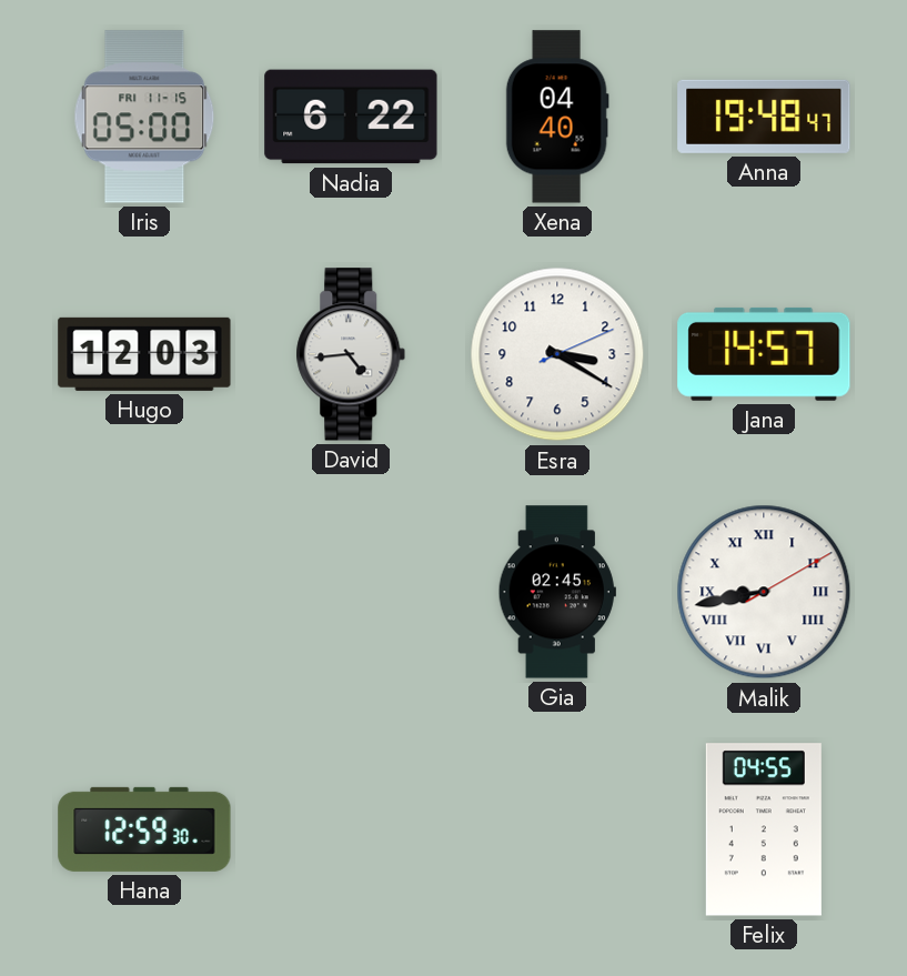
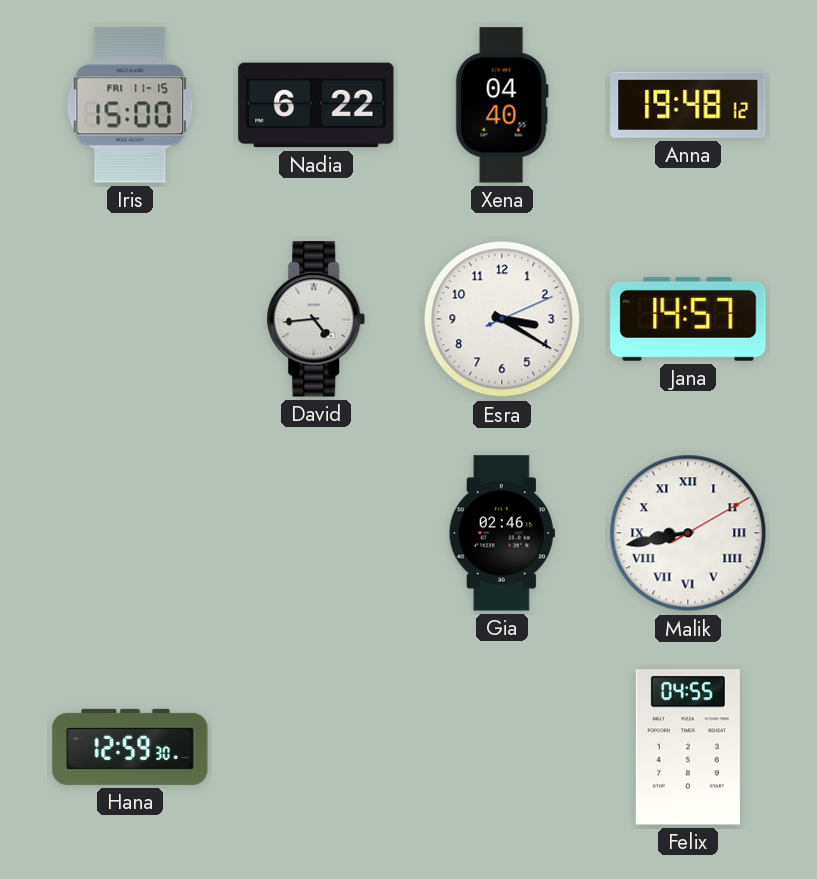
Iris: 05:00 -> 15:00
Anna: 19:48:47 -> 19:48:12
Hugo: 12:03 -> none
Gia: 02:45 -> 02:46
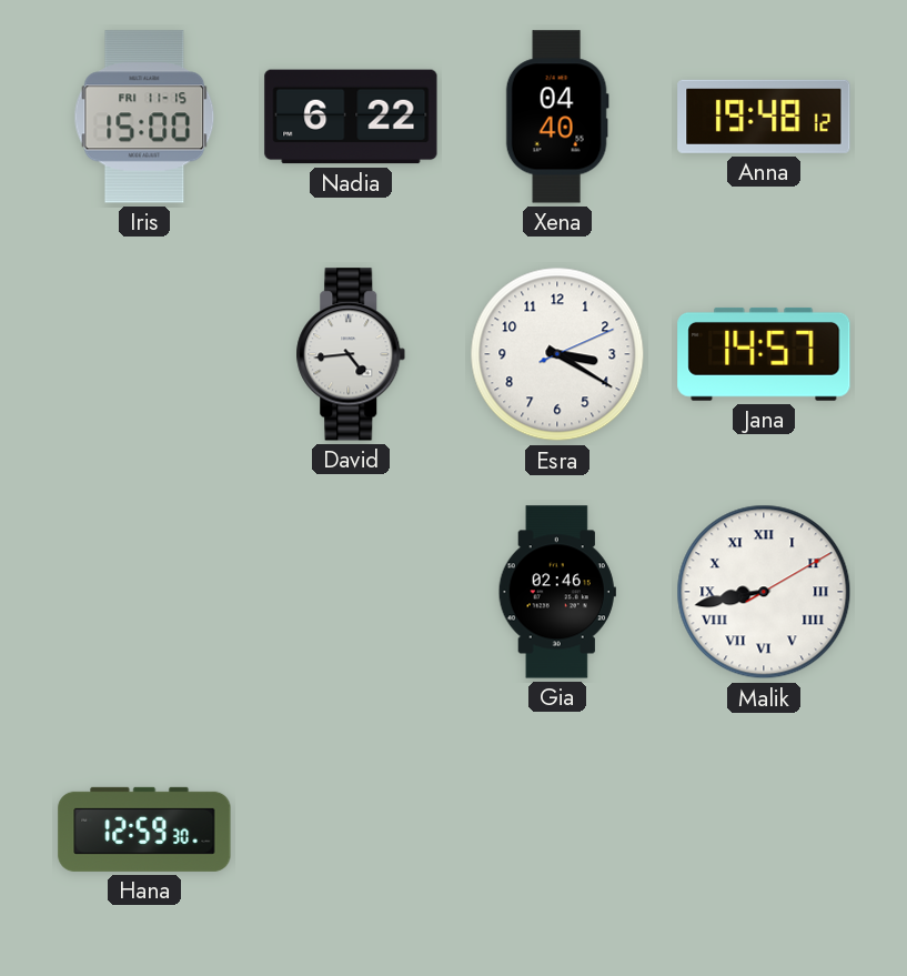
Felix: 04:55 -> none
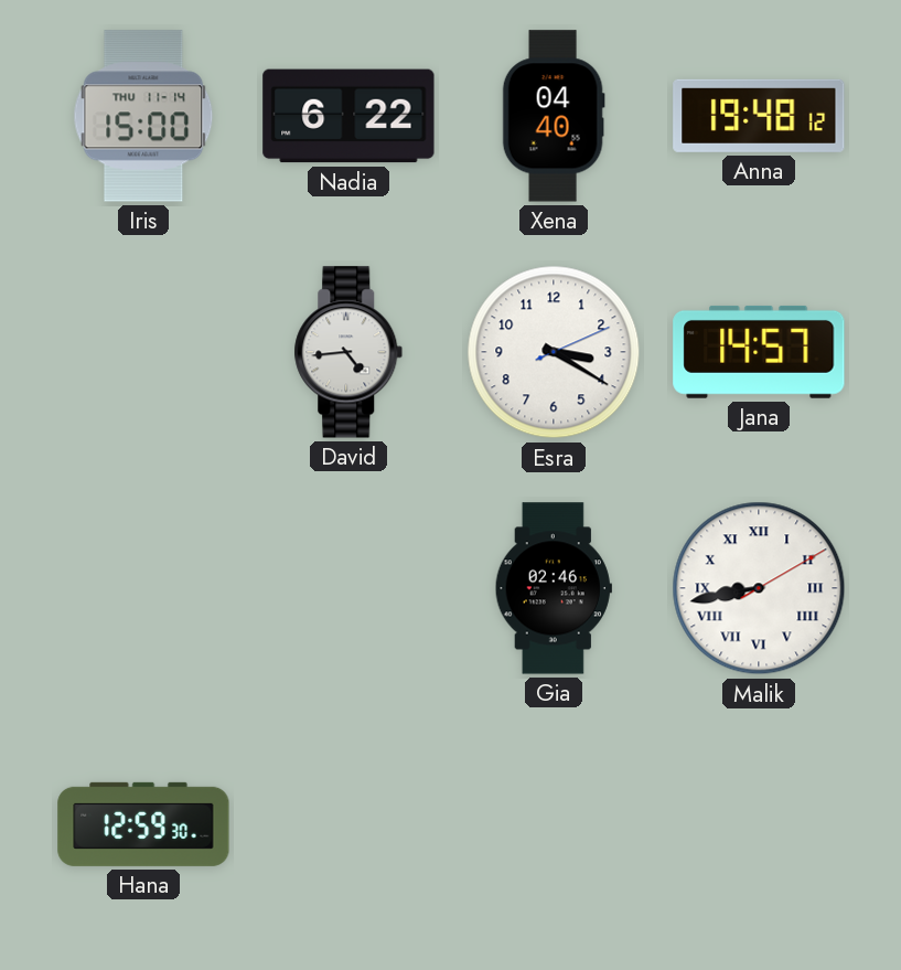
Iris date: FRI 11-15 -> THU 11-14
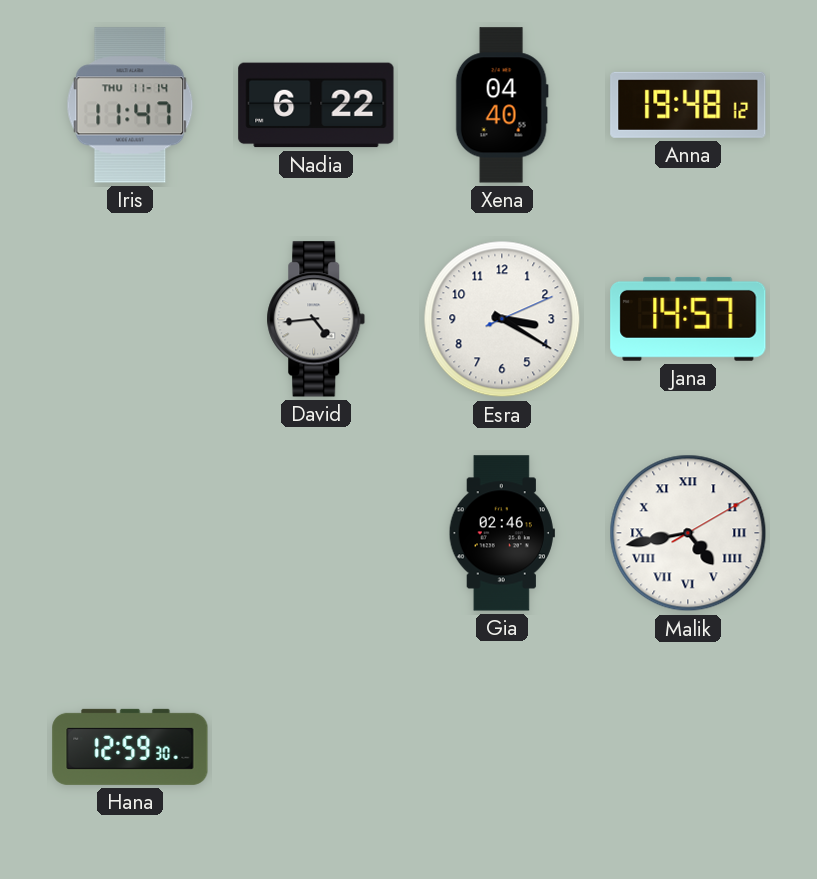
Iris: 15:00 -> 11:47
Malik: 8:43 -> 4:43
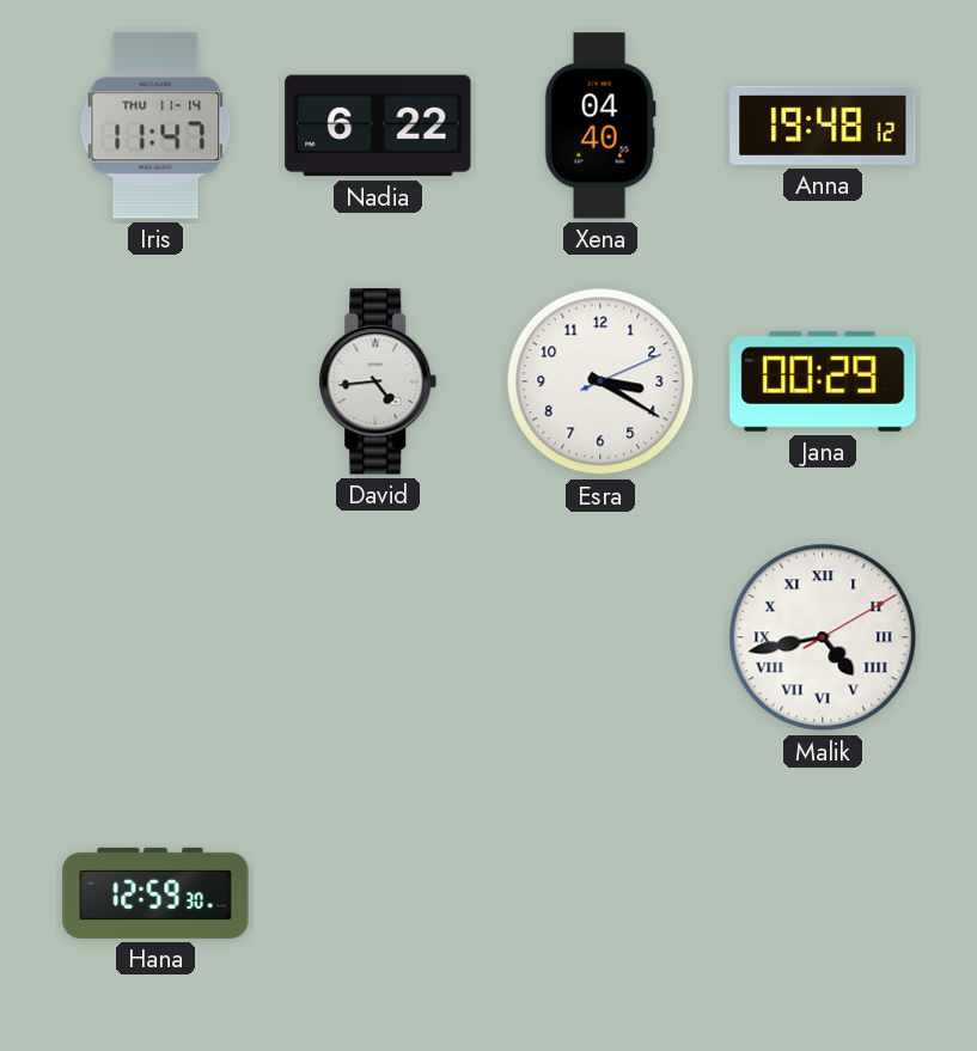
Jana: 14:57 -> 00:29
Gia: 02:46 -> none
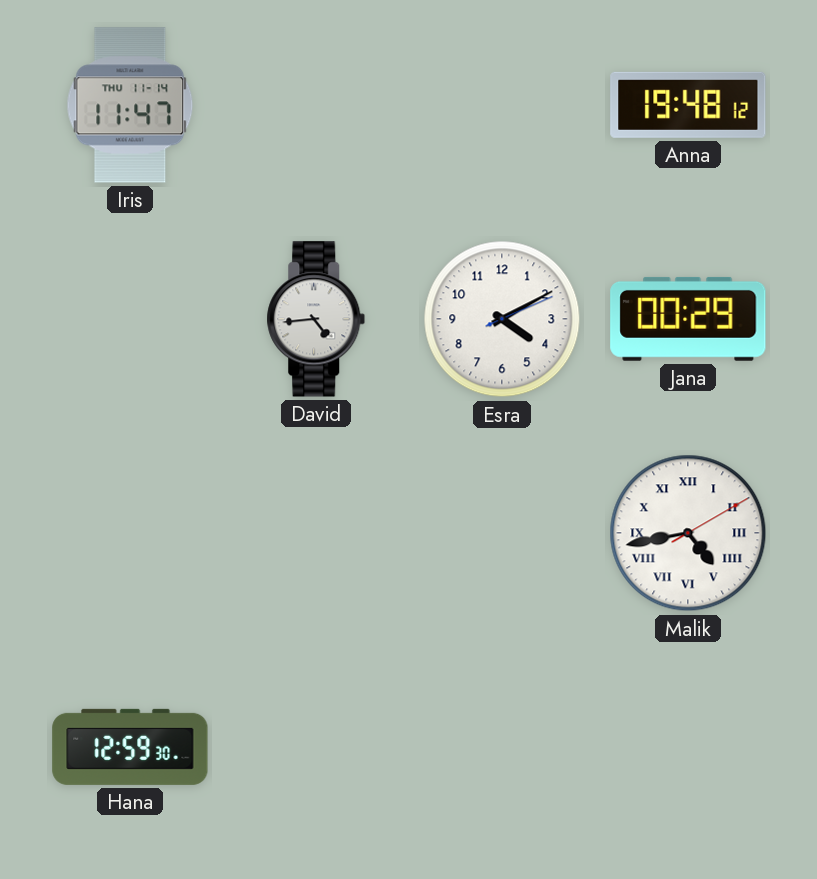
Nadia: 6:22 -> none
Xena: 04:40 -> none
Esra: 3:20 -> 4:10
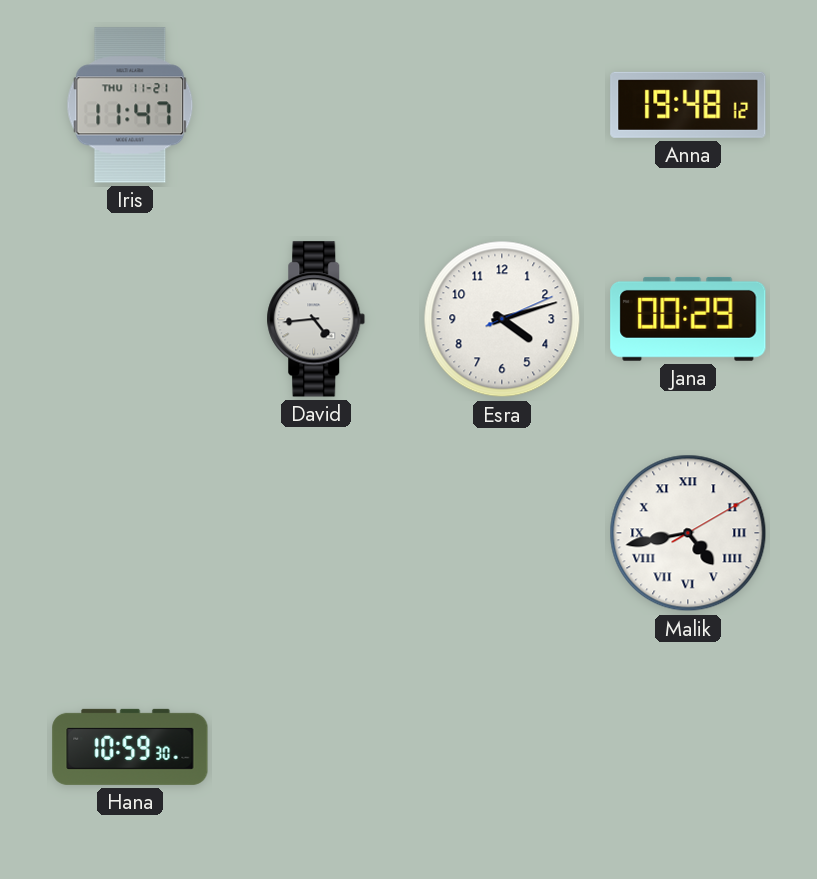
Iris date: THU 11-14 -> THU 11-21
Esra: 4:10 -> 4:12
Hana: 12:59 -> 10:59
